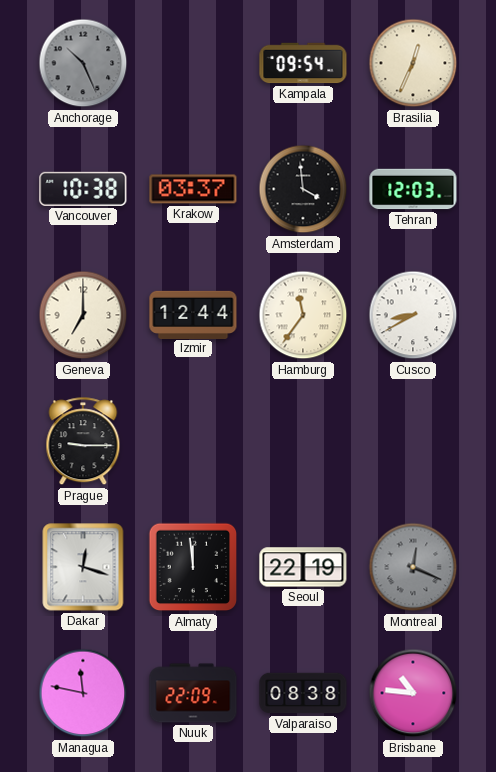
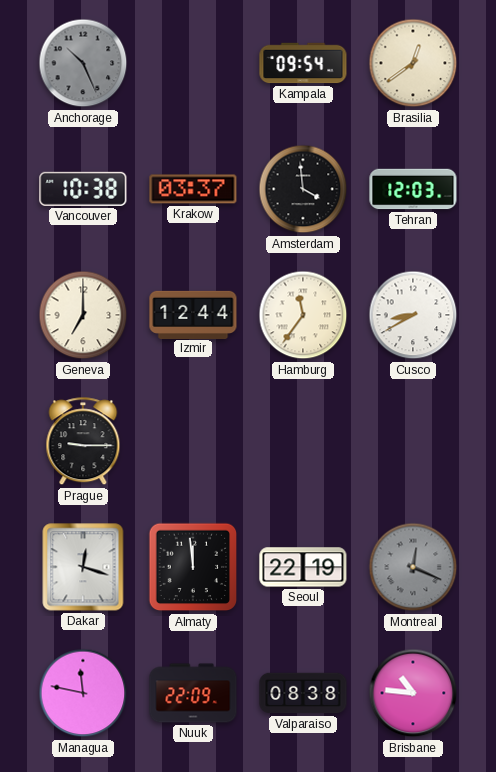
Brasilia: 12:34 -> 12:39
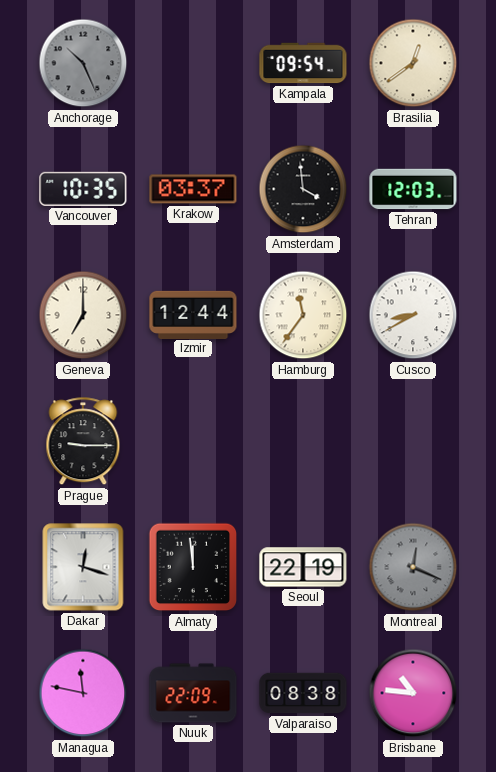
Vancouver: 10:38 -> 10:35
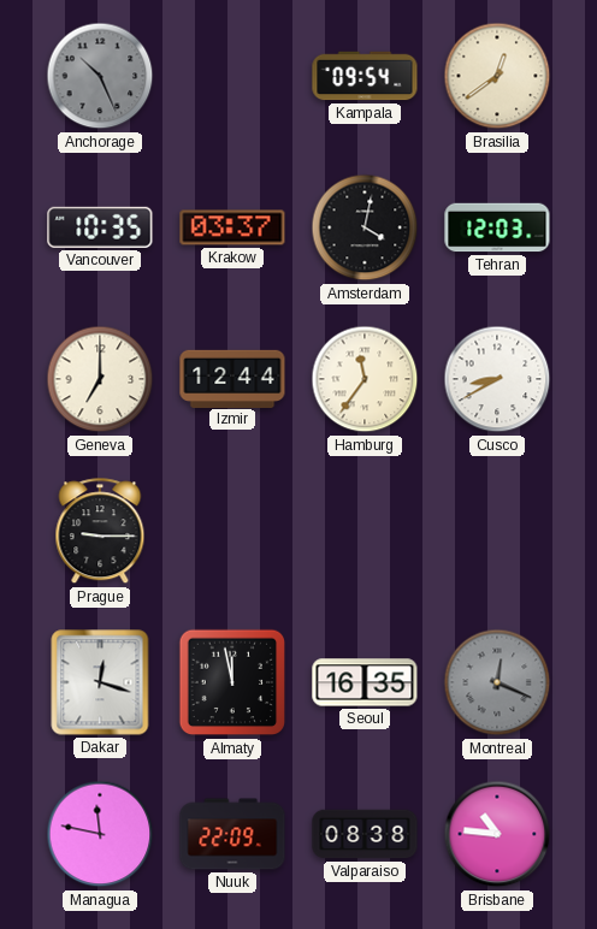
Amsterdam: 3:59 -> 4:02
Almaty: 11:59 -> 11:58
Seoul: 22:19 -> 16:35
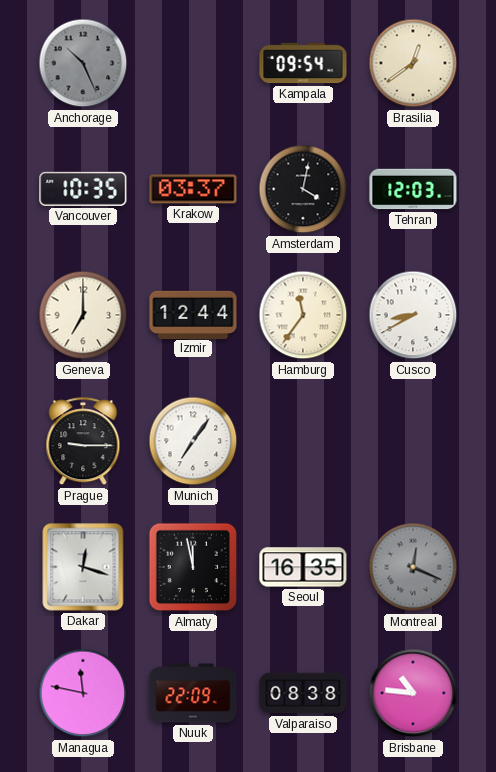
Munich: none -> 7:06
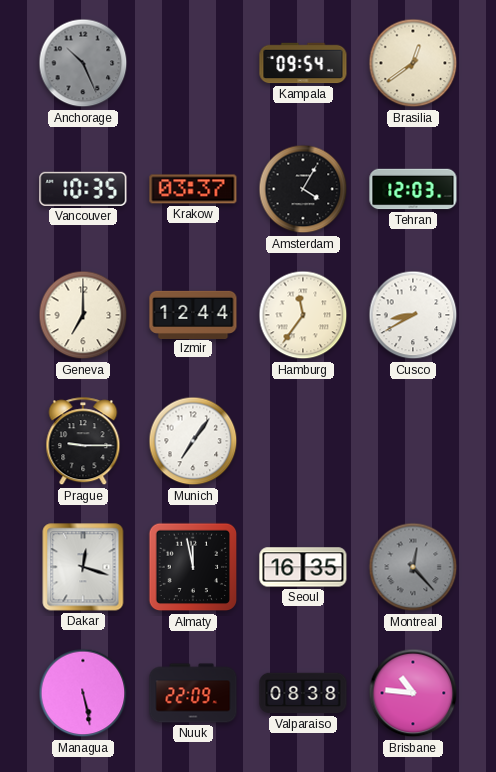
Amsterdam: 4:02 -> 4:05
Montreal: 12:19 -> 12:23
Managua: 11:47 -> 5:28
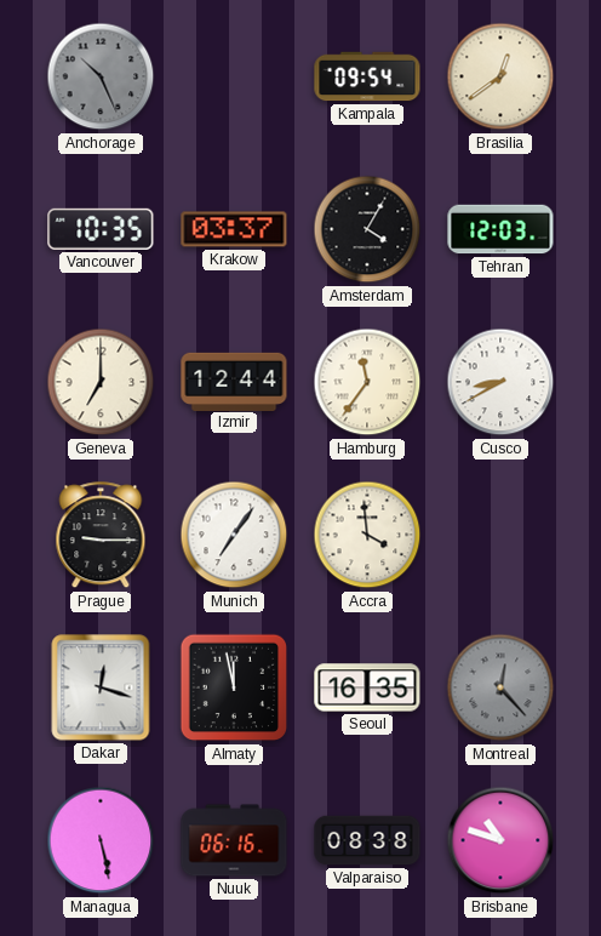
Accra: none -> 3:59
Nuuk: 22:09 -> 06:16
Brisbane: 10:46 -> 10:48
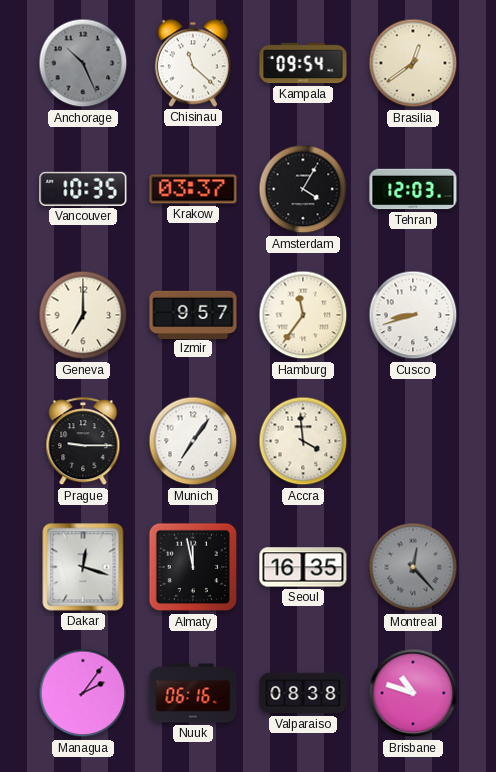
Chisinau: none -> 11:22
Izmir: 12:44 -> 9:57
Cusco: 8:40 -> 8:42
Managua: 5:28 -> 2:06
